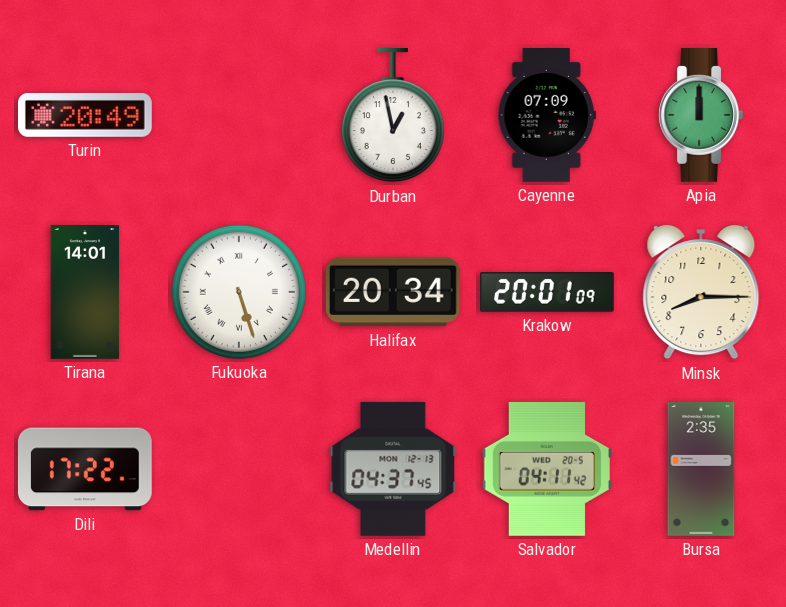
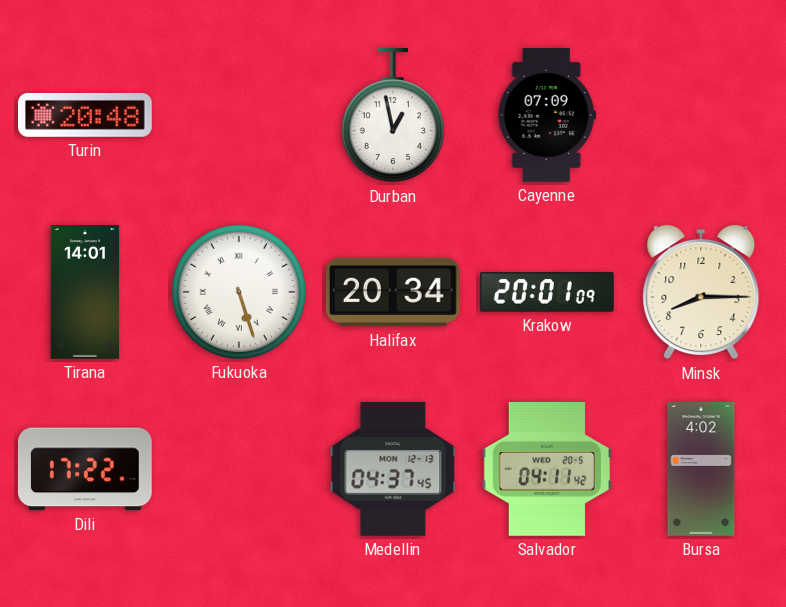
Turin: 20:49 -> 20:48
Apia: 12:00 -> none
Bursa: 2:35 -> 4:02
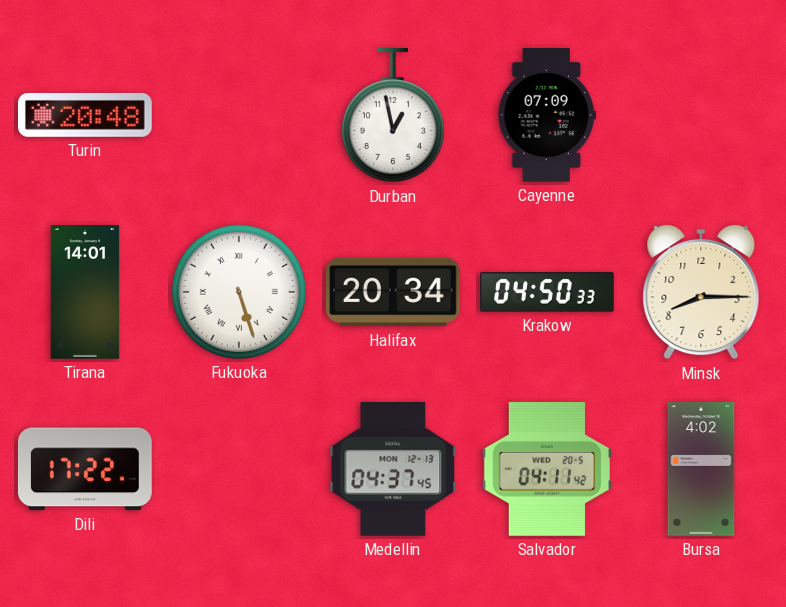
Krakow: 20:01 -> 04:50
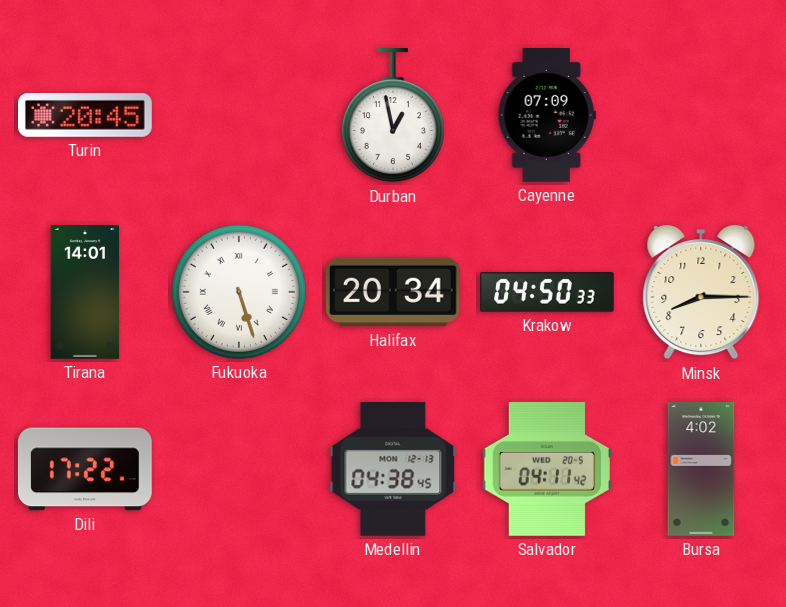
Turin: 20:48 -> 20:45
Medellin: 04:37 -> 04:38
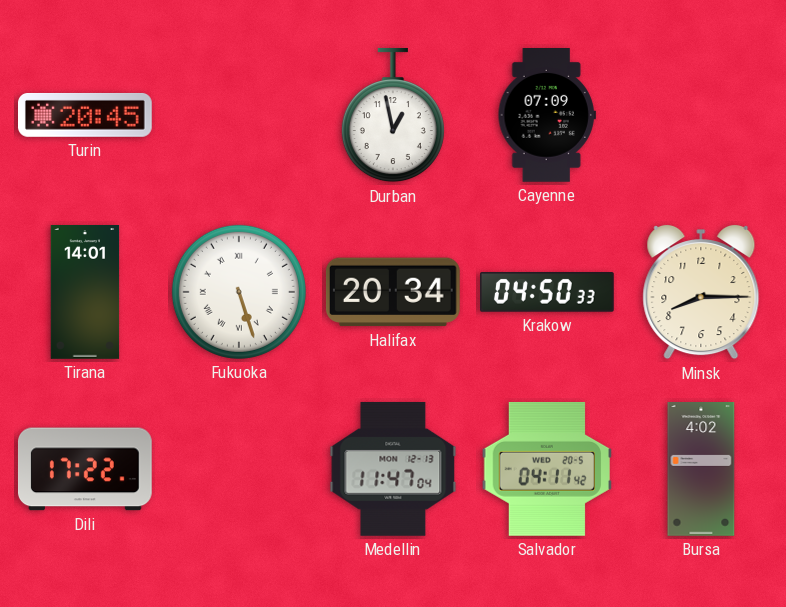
Medellin: 04:38 -> 11:47
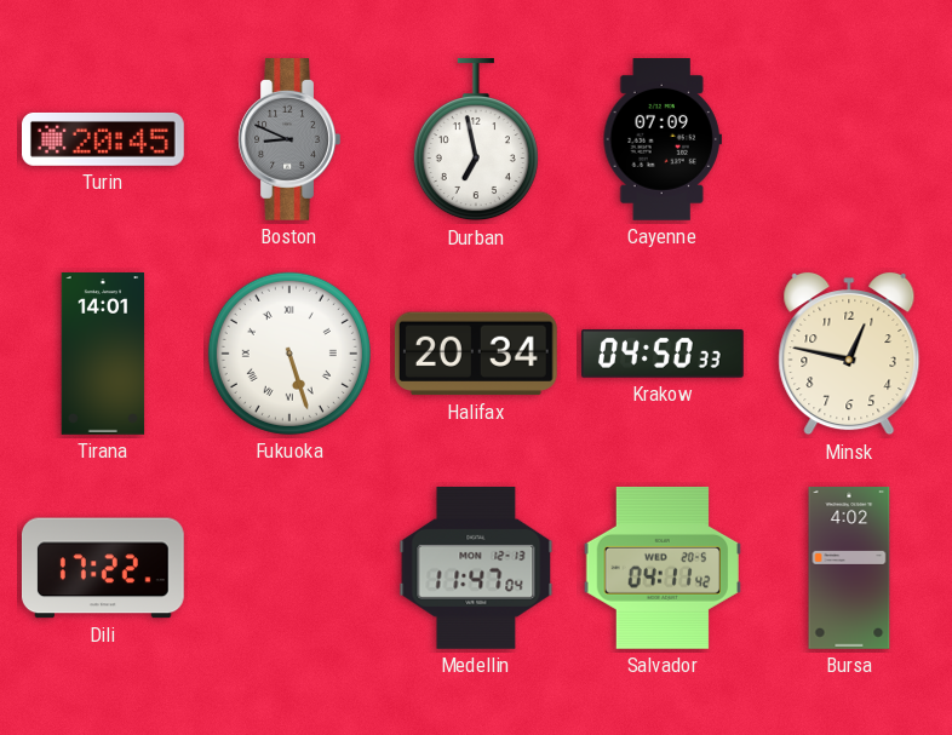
Boston: none -> 8:49
Durban: 12:58 -> 6:58
Minsk: 8:15 -> 12:47
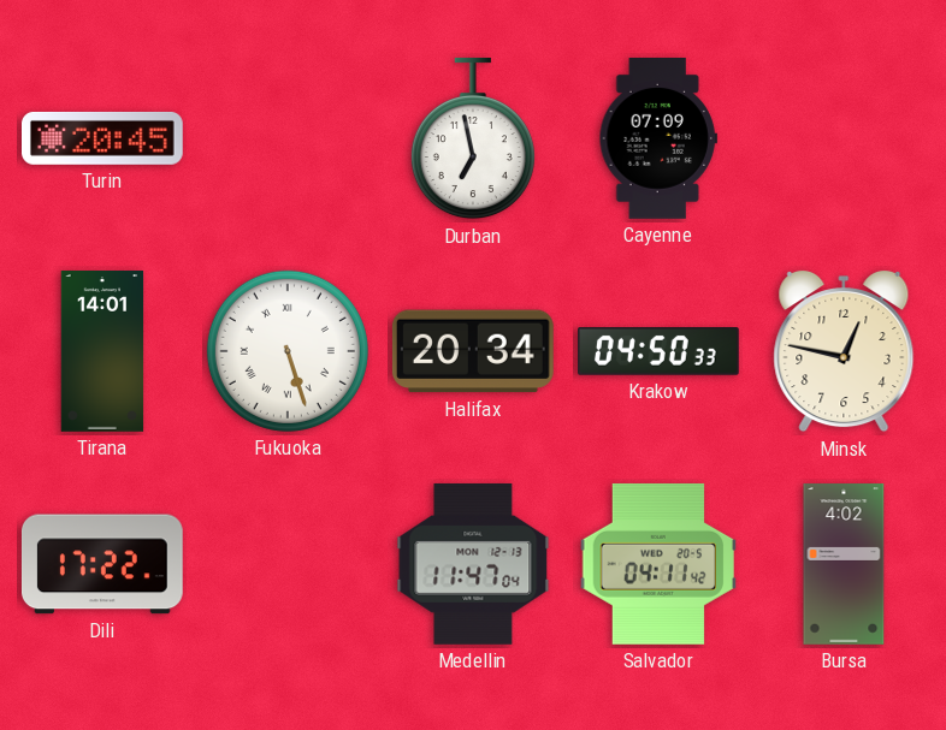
Boston: 8:49 -> none
